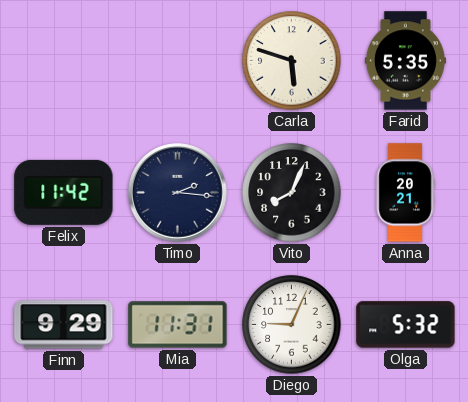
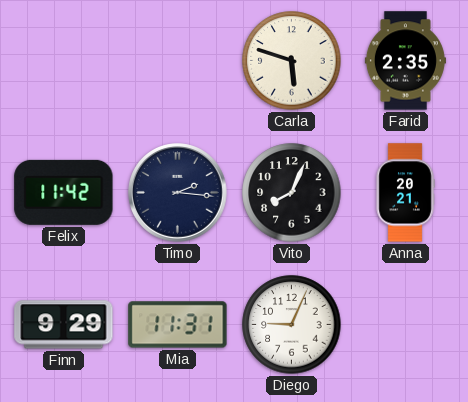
Farid: 5:35 -> 2:35
Olga: 5:32 -> none
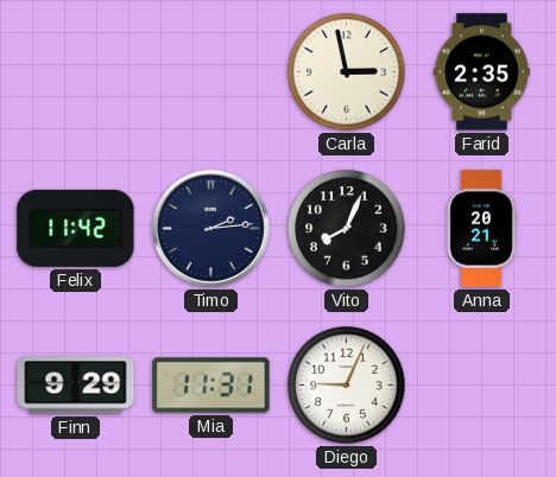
Carla: 5:48 -> 2:58
Timo: 2:16 -> 2:14
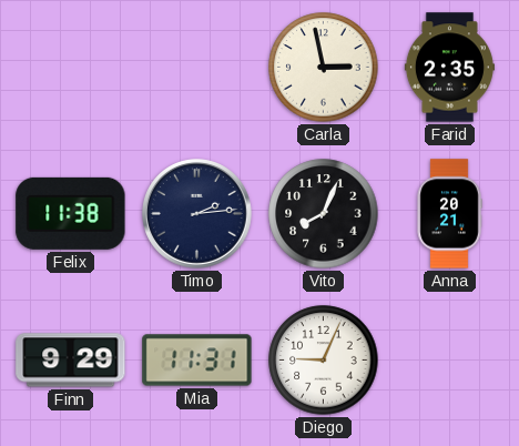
Felix: 11:42 -> 11:38
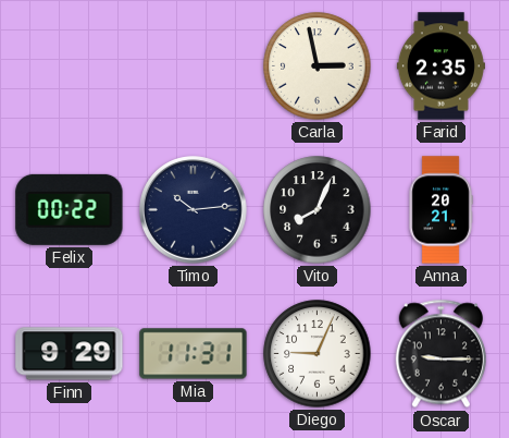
Felix: 11:38 -> 00:22
Timo: 2:14 -> 10:14
Oscar: none -> 9:15
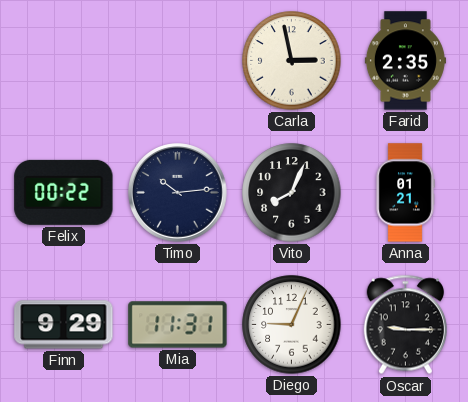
Anna: 20:21 -> 01:21
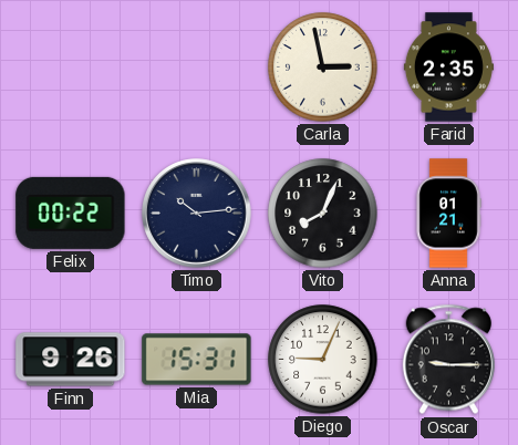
Finn: 9:29 -> 9:26
Mia: 11:31 -> 15:31
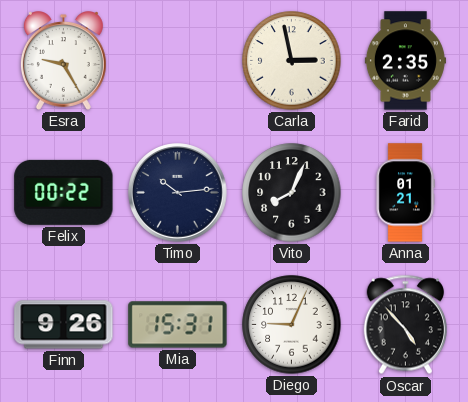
Esra: none -> 9:25
Oscar: 9:15 -> 4:53
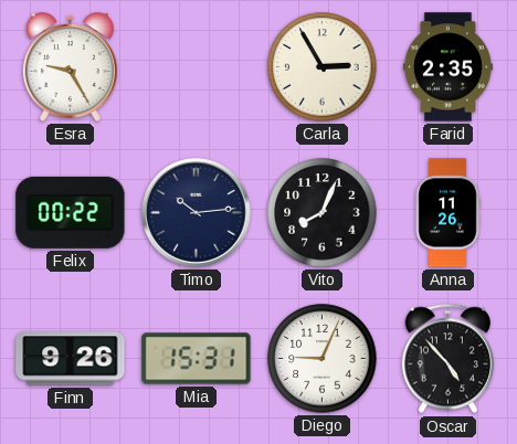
Carla: 2:58 -> 2:55
Anna: 01:21 -> 11:26
